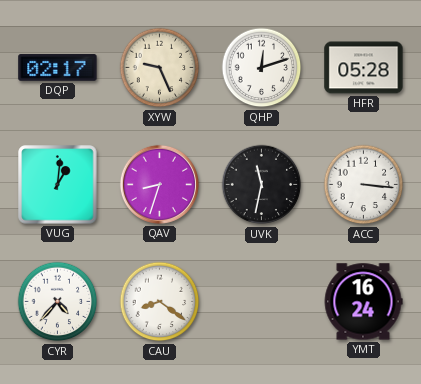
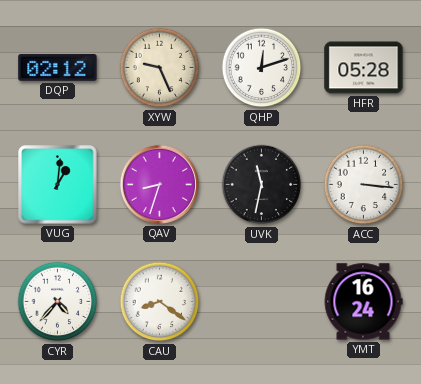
DQP: 02:17 -> 02:12
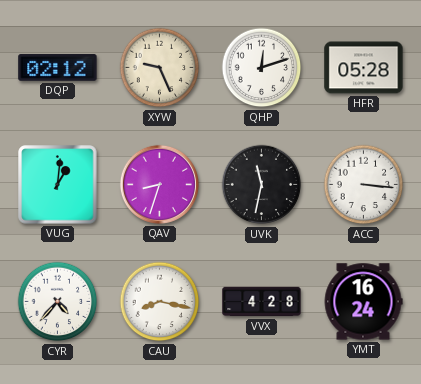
CAU: 8:21 -> 8:17
VVX: none -> 4:28
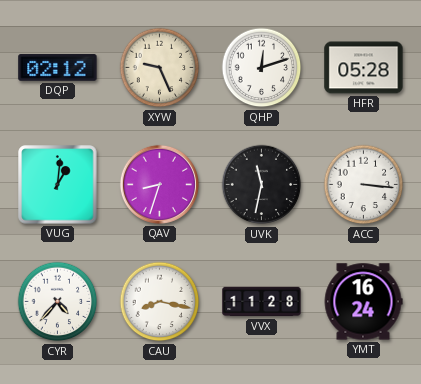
VVX: 4:28 -> 11:28
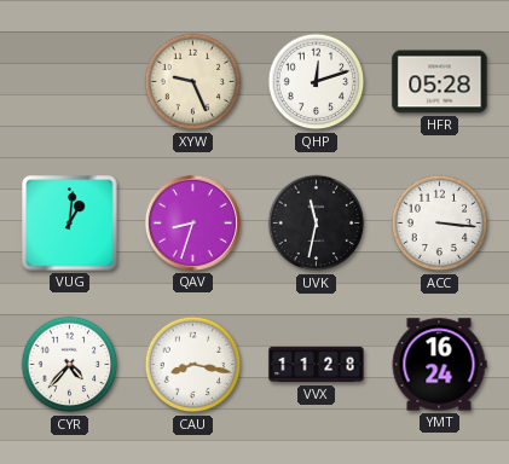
DQP: 02:12 -> none
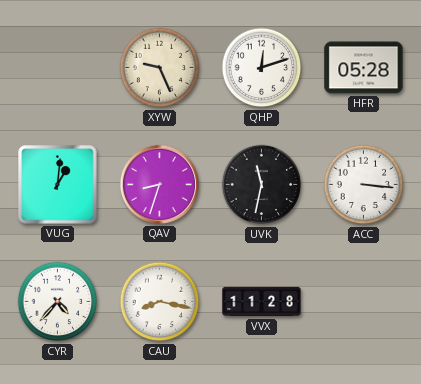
YMT: 16:24 -> none
